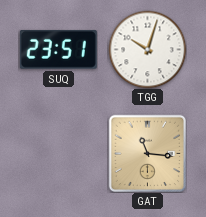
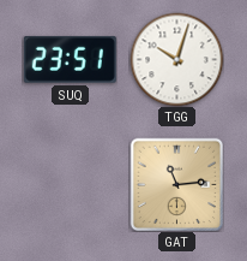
GAT: 11:16 -> 11:14
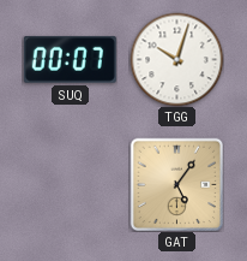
SUQ: 23:51 -> 00:07
GAT: 11:14 -> 5:06
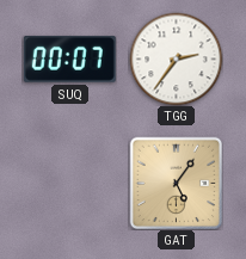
TGG: 10:03 -> 2:36
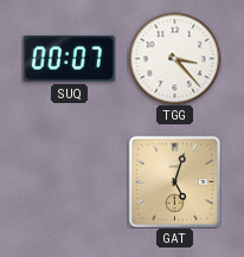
TGG: 2:36 -> 3:23
GAT: 5:06 -> 5:03
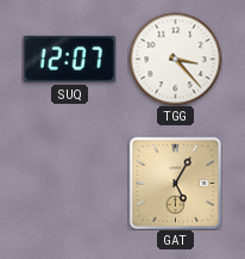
SUQ: 00:07 -> 12:07
GAT: 5:03 -> 5:05
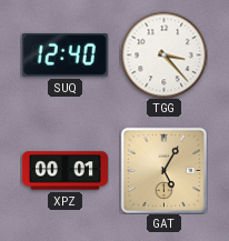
SUQ: 12:07 -> 12:40
XPZ: none -> 00:01
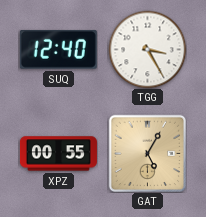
TGG: 3:23 -> 3:25
XPZ: 00:01 -> 00:55
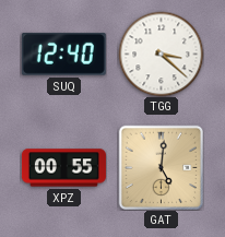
TGG: 3:25 -> 3:22
GAT: 5:05 -> 5:01
